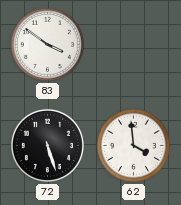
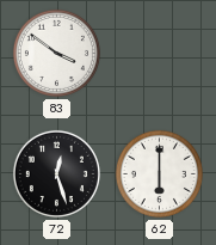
72: 5:27 -> 12:27
62: 3:59 -> 6:00
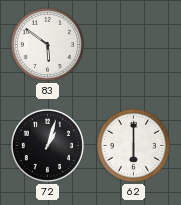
83: 3:51 -> 5:51
72: 12:27 -> 1:03
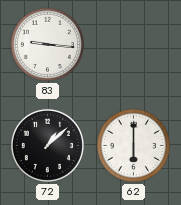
83: 5:51 -> 9:16
72: 1:03 -> 1:08
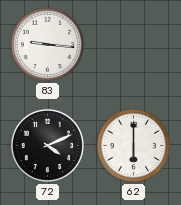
72: 1:08 -> 4:11
